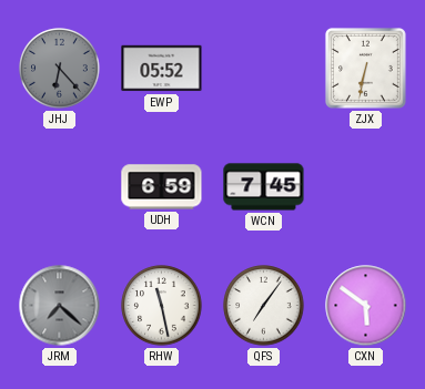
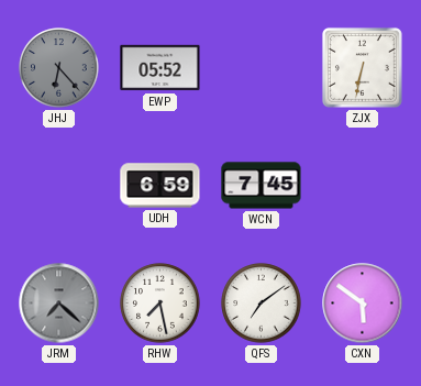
RHW: 11:28 -> 7:28
QFS: 7:06 -> 7:09
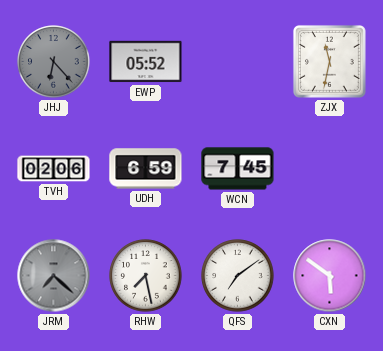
ZJX: 6:32 -> 11:32
TVH: none -> 02:06
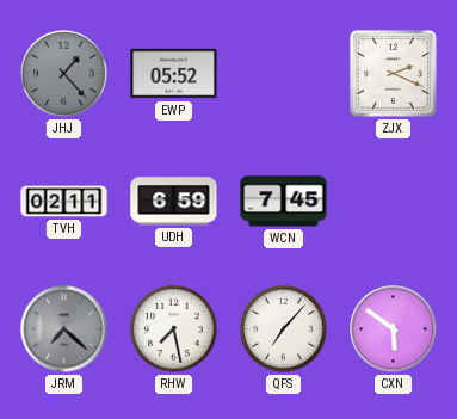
JHJ: 6:23 -> 1:23
ZJX: 11:32 -> 2:19
TVH: 02:06 -> 02:11
QFS: 7:09 -> 7:07
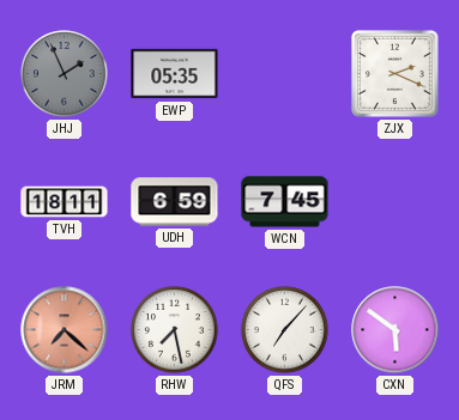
JHJ: 1:23 -> 1:56
EWP: 05:52 -> 05:35
TVH: 02:11 -> 18:11
JRM dial: grey -> salmon
